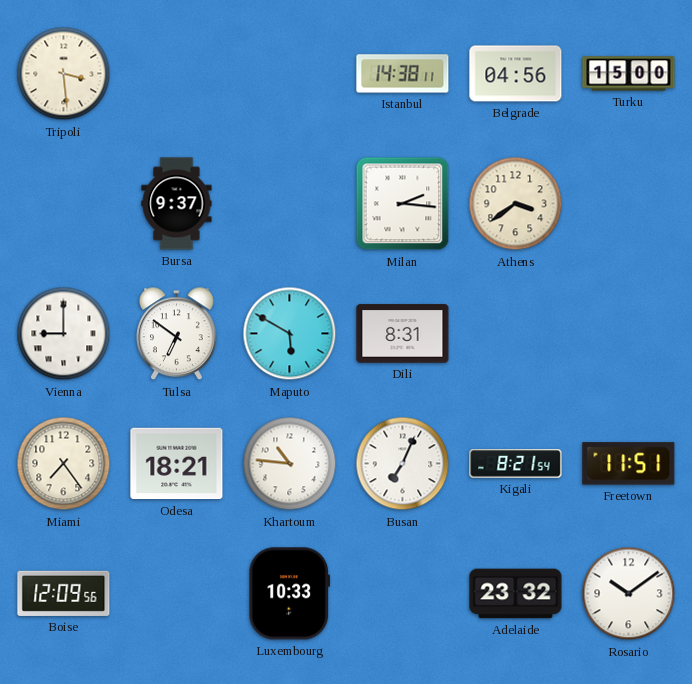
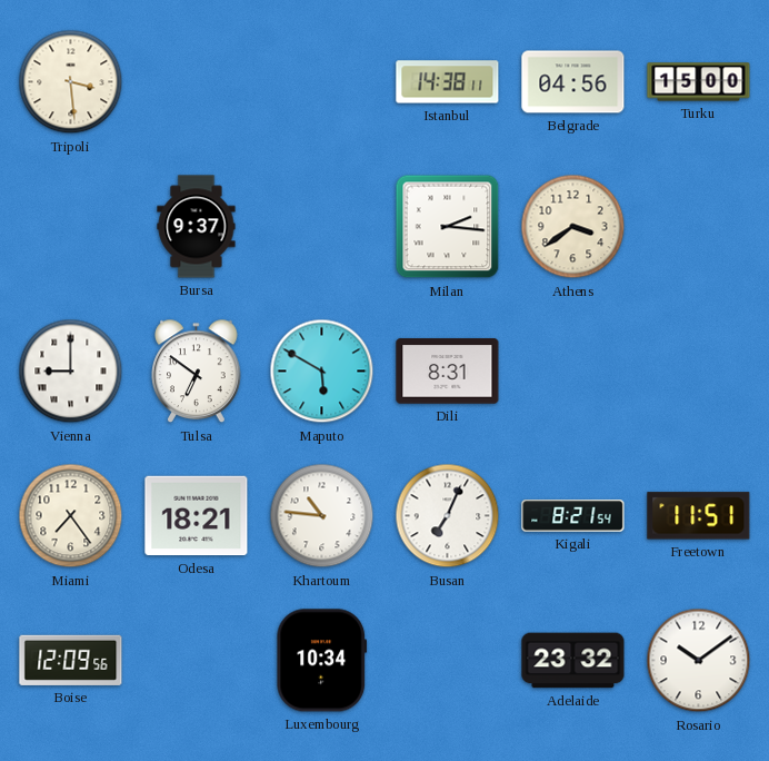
Luxembourg: 10:33 -> 10:34
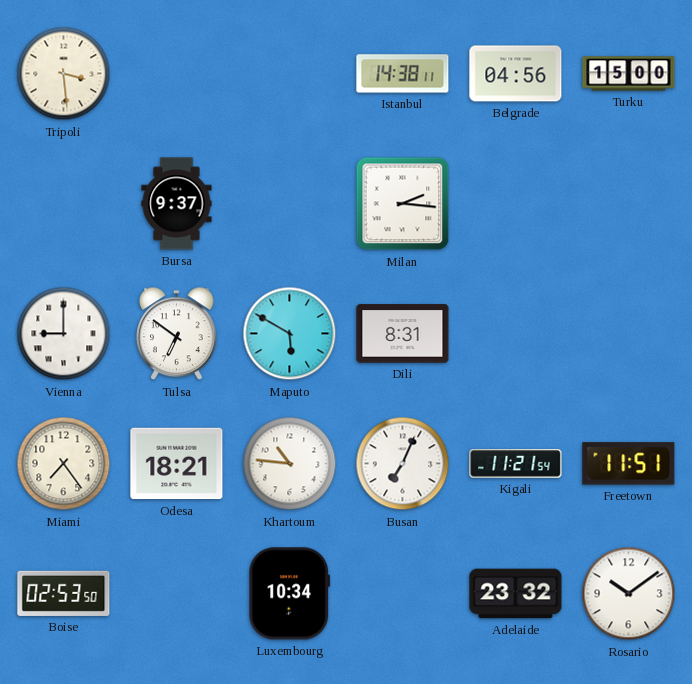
Athens: 3:39 -> none
Kigali: 8:21 -> 11:21
Boise: 12:09 -> 02:53
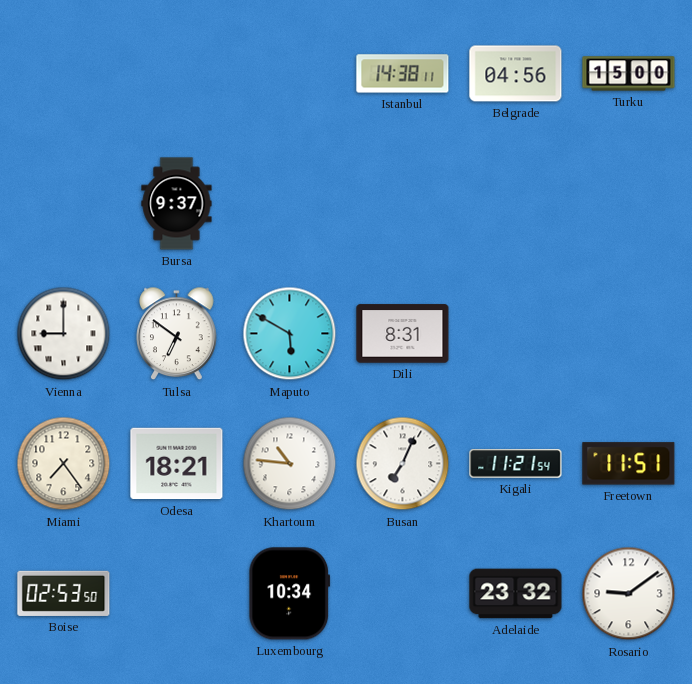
Tripoli: 3:29 -> none
Milan: 2:16 -> none
Rosario: 10:09 -> 9:09
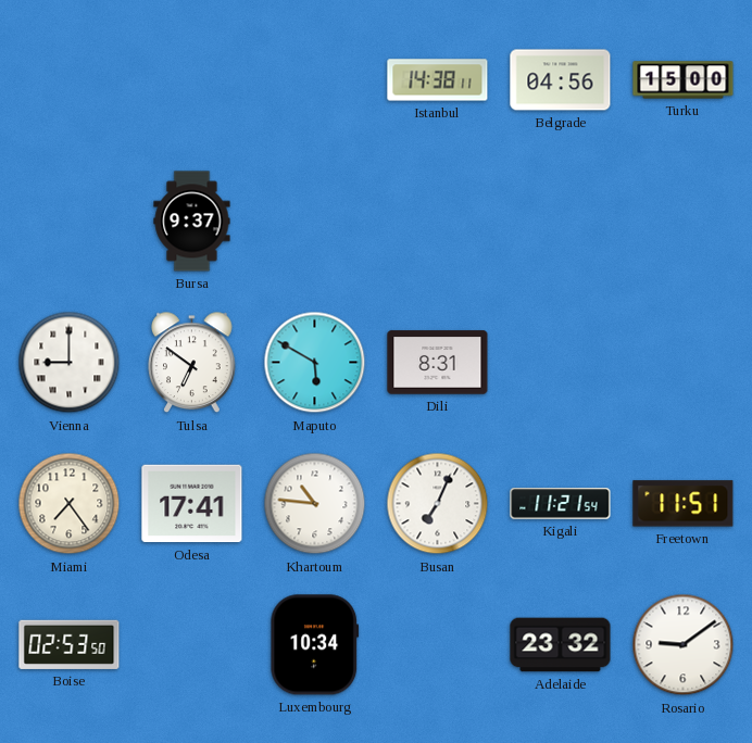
Odesa: 18:21 -> 17:41
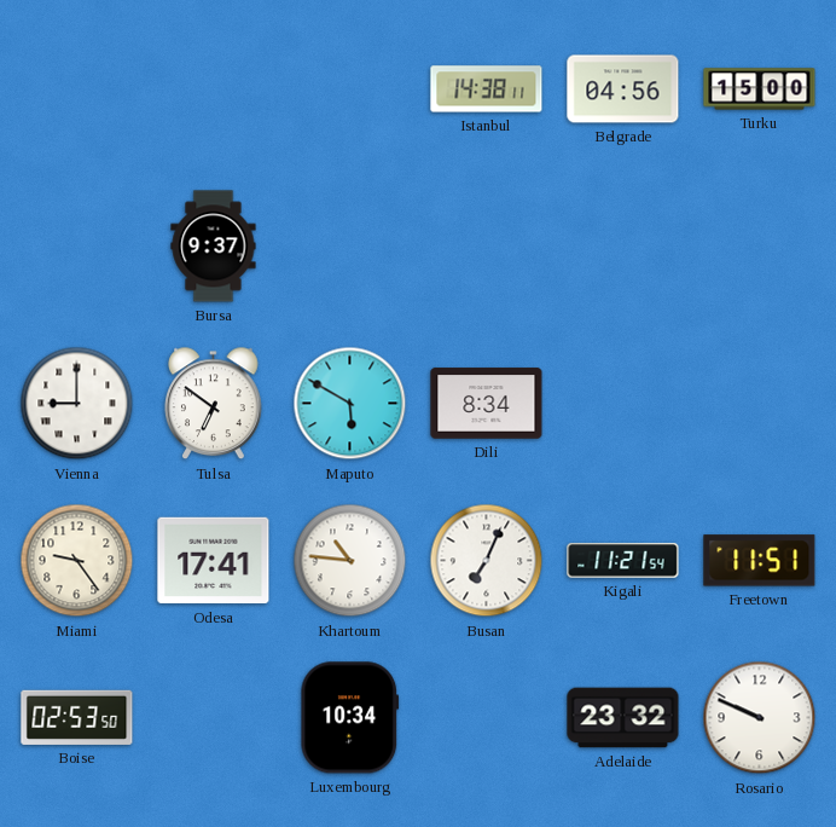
Dili: 8:31 -> 8:34
Miami: 7:24 -> 9:24
Rosario: 9:09 -> 9:49
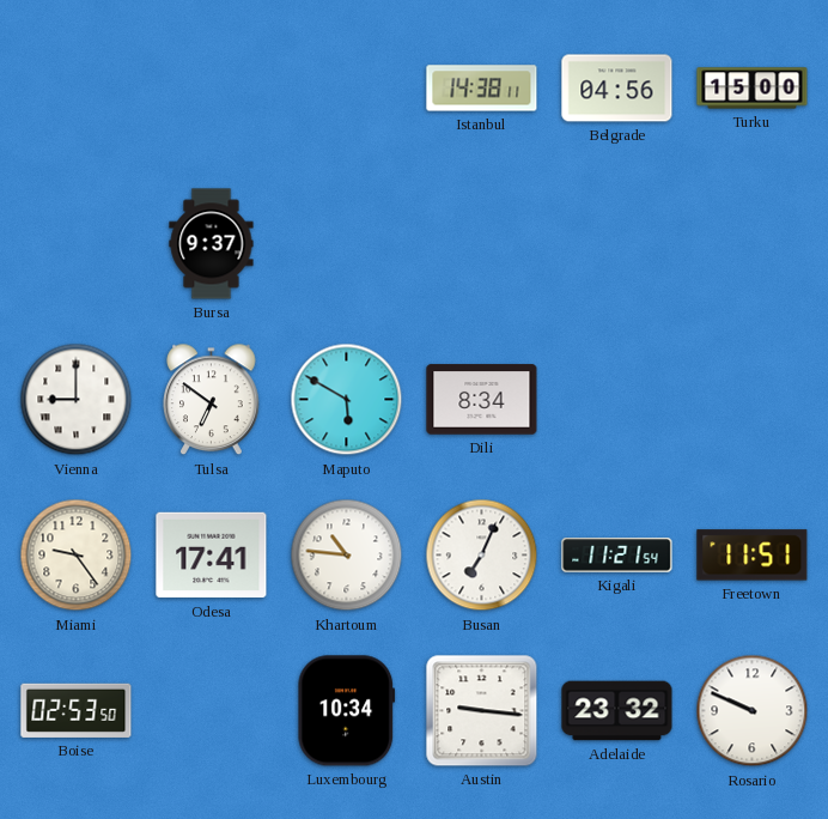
Austin: none -> 9:16
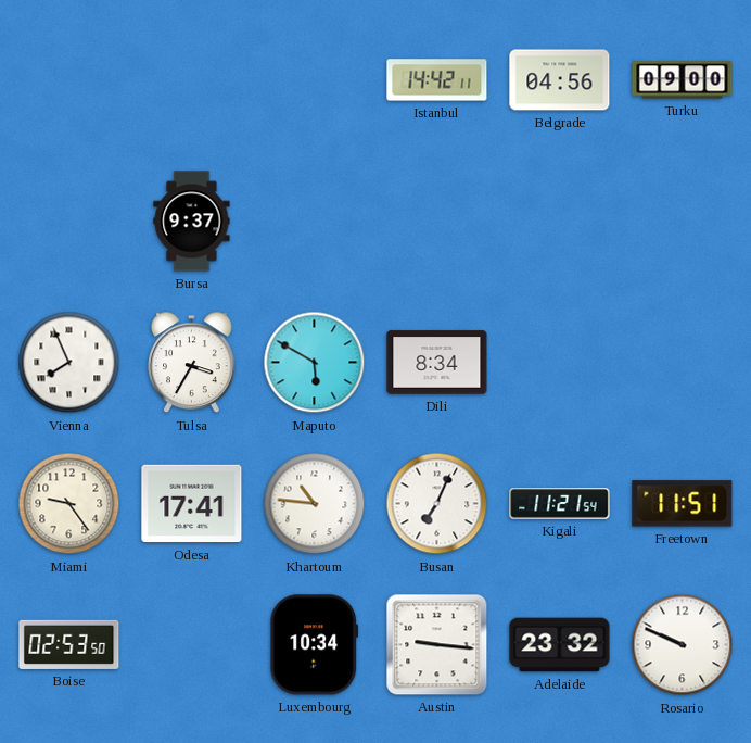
Istanbul: 14:38 -> 14:42
Turku: 15:00 -> 09:00
Vienna: 9:00 -> 7:56
Tulsa: 6:51 -> 3:35
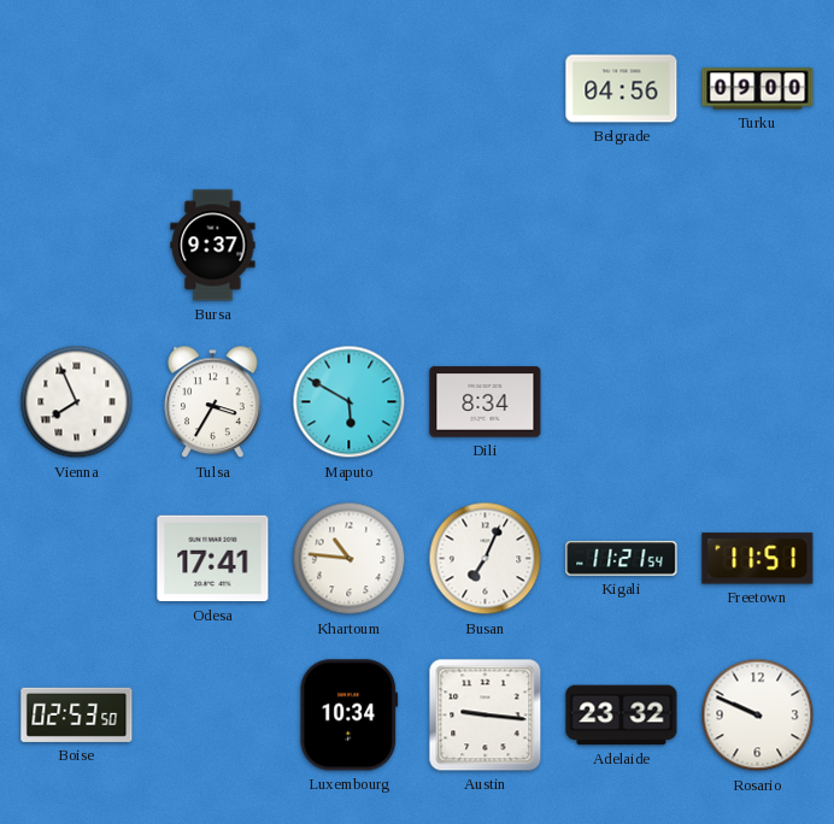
Istanbul: 14:42 -> none
Miami: 9:24 -> none
